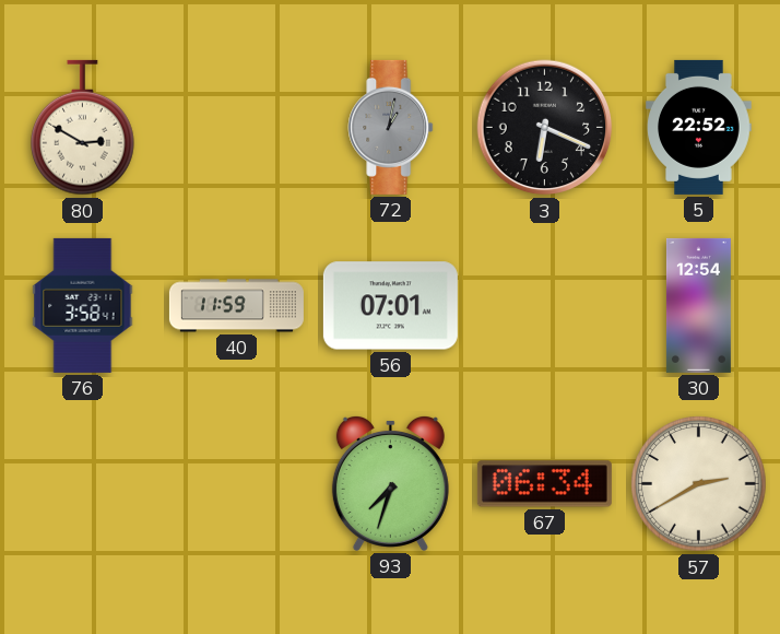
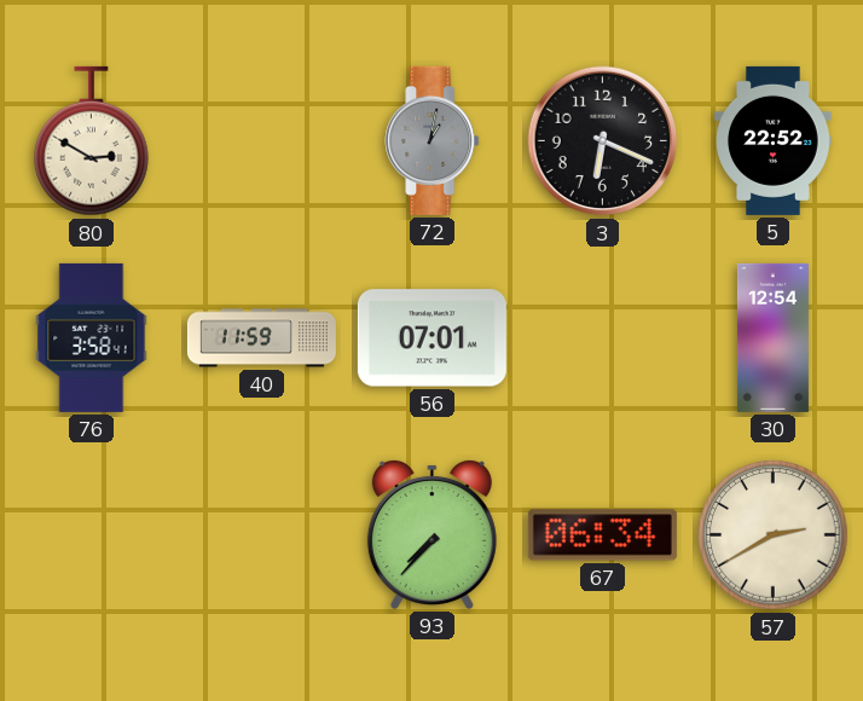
93: 7:33 -> 7:37
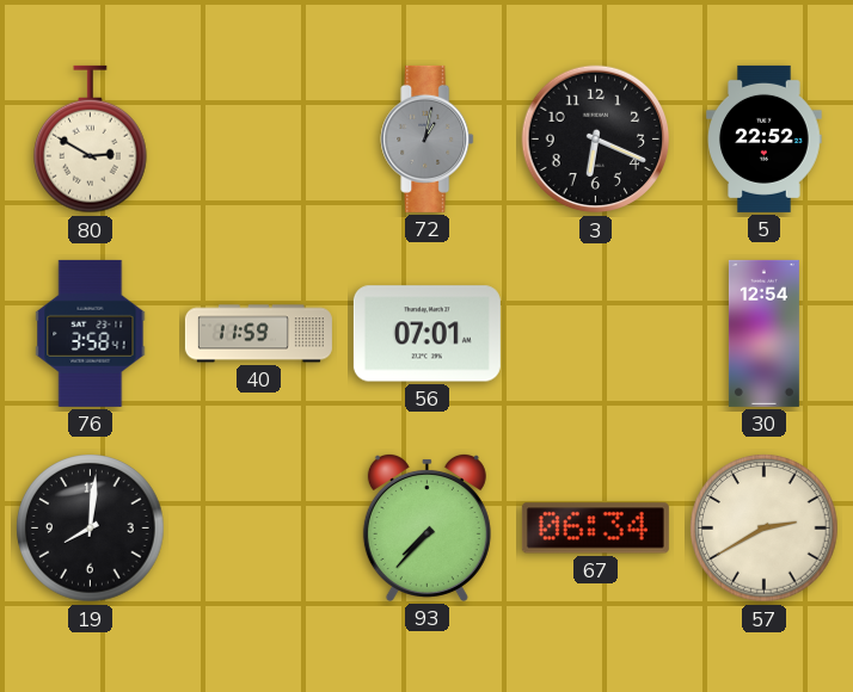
19: none -> 8:01
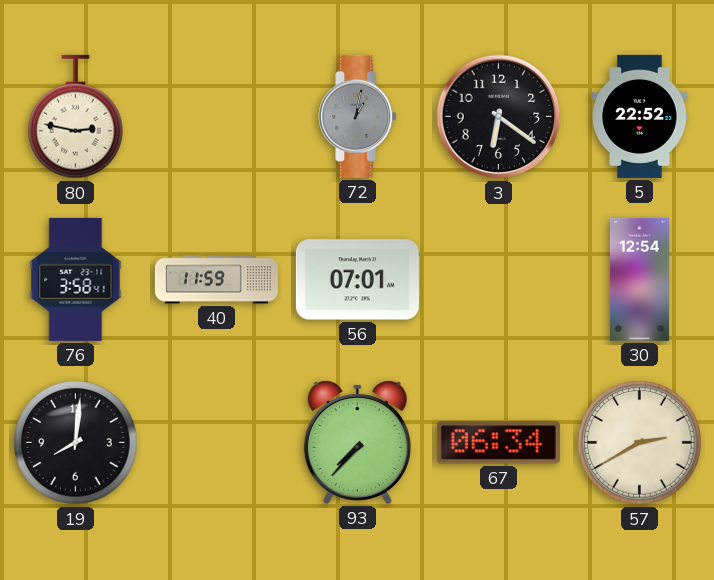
80: 2:50 -> 2:47
3: 6:19 -> 6:21
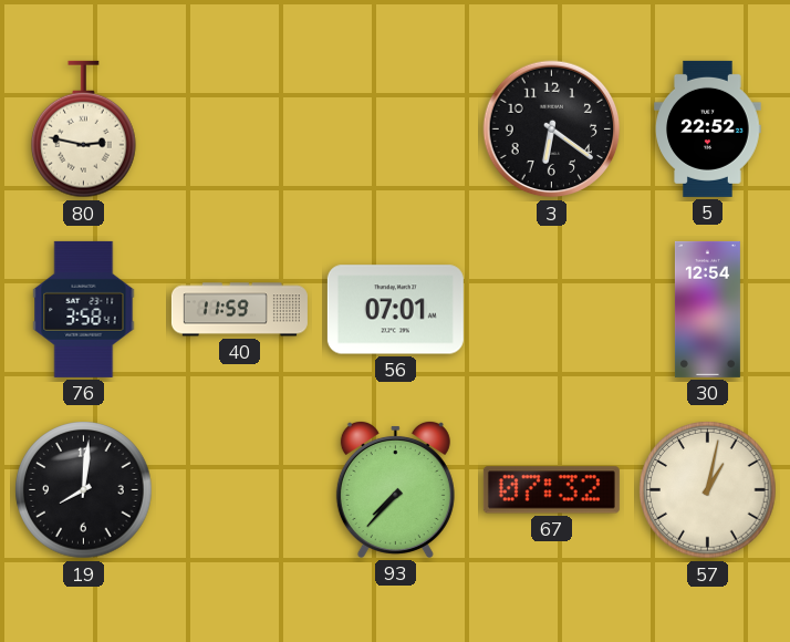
72: 1:02 -> none
67: 06:34 -> 07:32
57: 2:40 -> 1:02
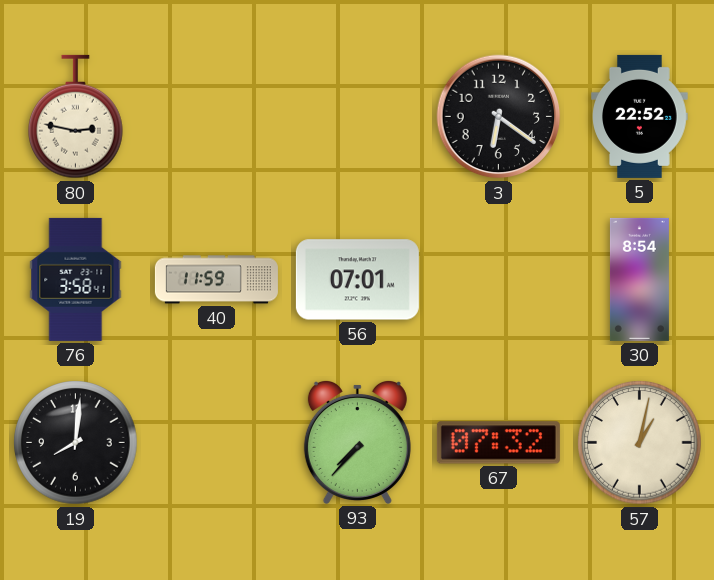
30: 12:54 -> 8:54
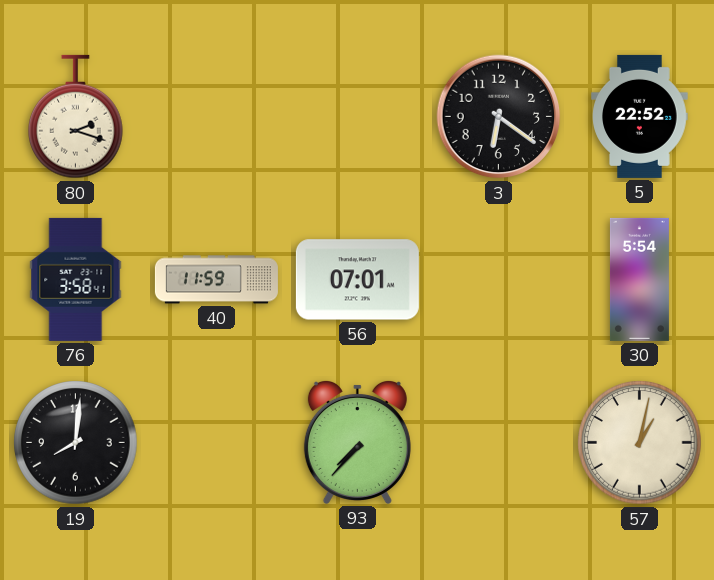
80: 2:47 -> 2:18
30: 8:54 -> 5:54
67: 07:32 -> none
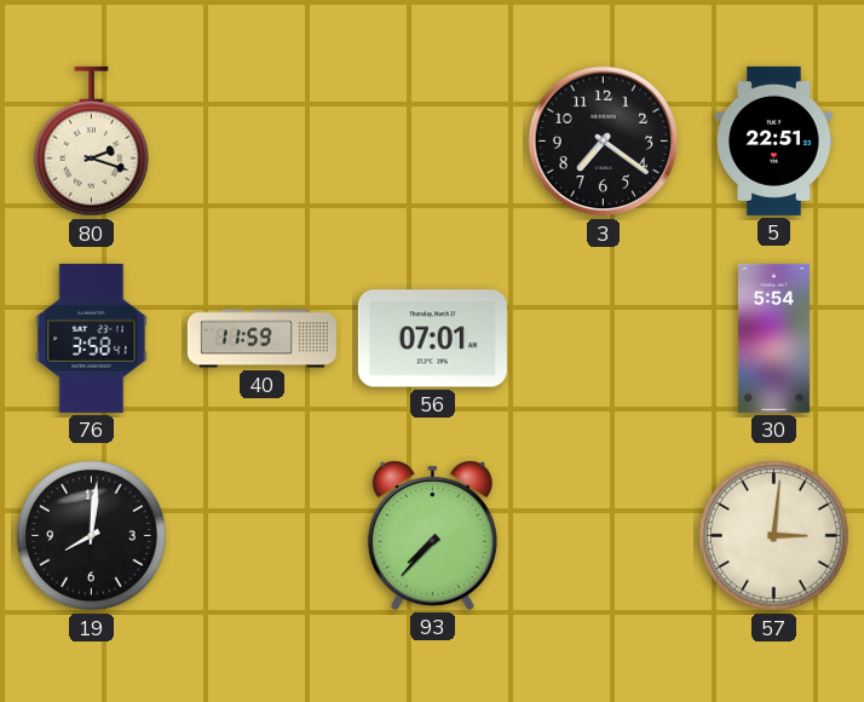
3: 6:21 -> 7:21
5: 22:52 -> 22:51
57: 1:02 -> 3:01
